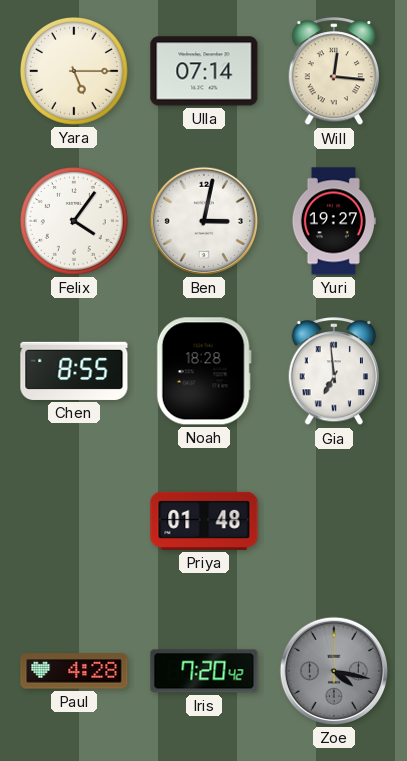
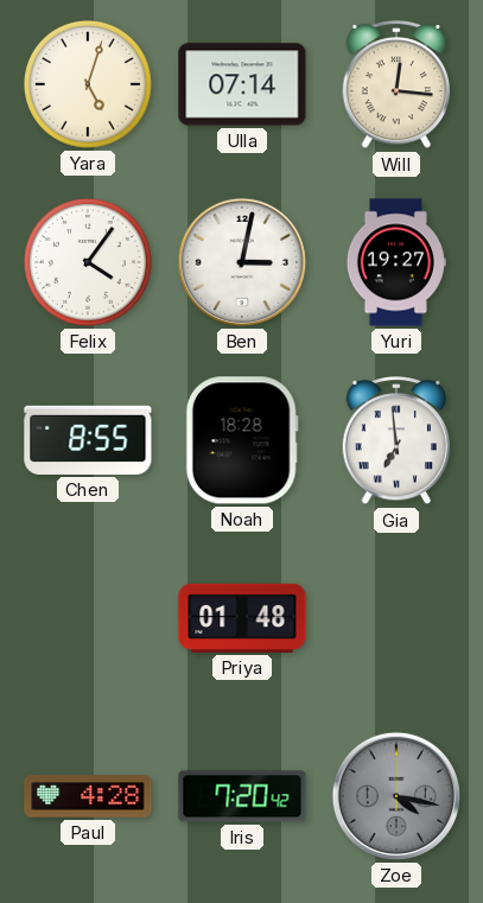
Yara: 5:15 -> 5:03
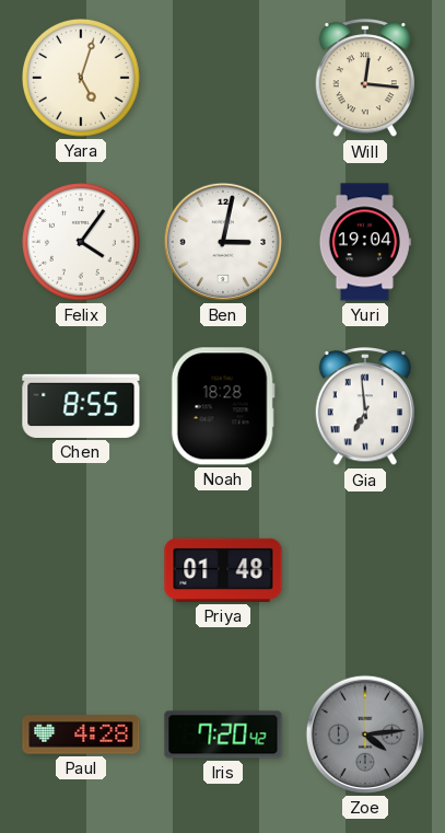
Ulla: 07:14 -> none
Yuri: 19:27 -> 19:04
Zoe: 4:17 -> 4:14
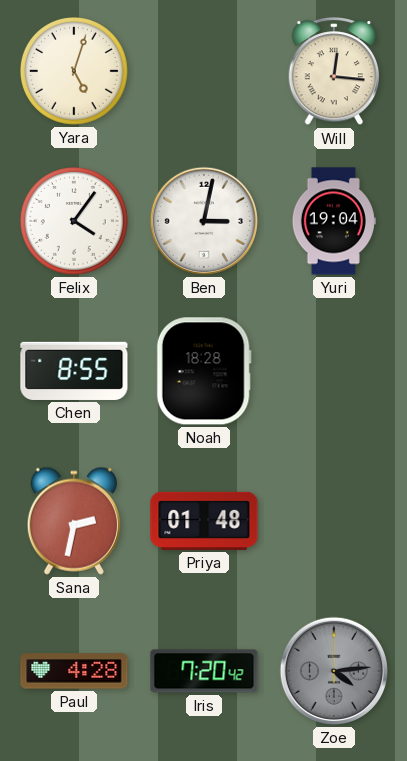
Gia: 6:59 -> none
Sana: none -> 2:32
